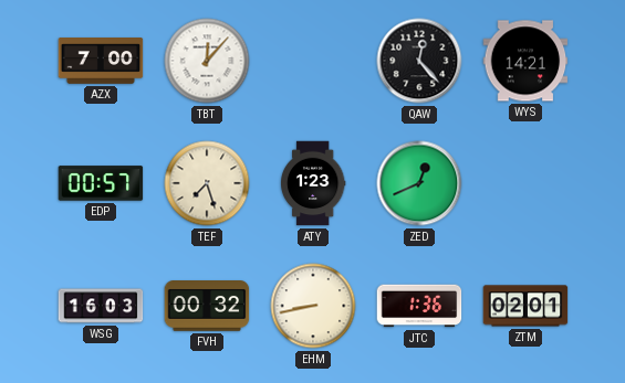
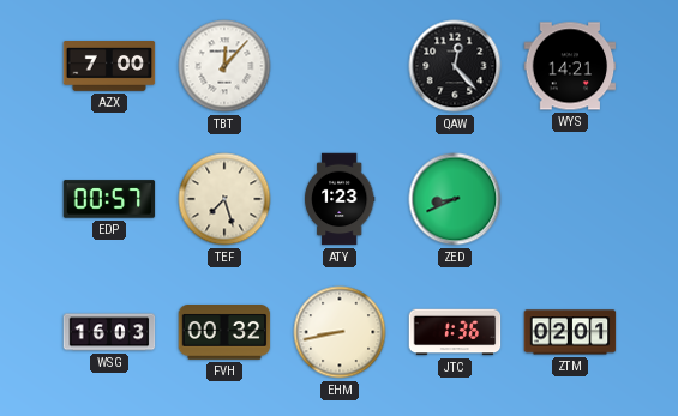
ZED: 12:41 -> 8:41
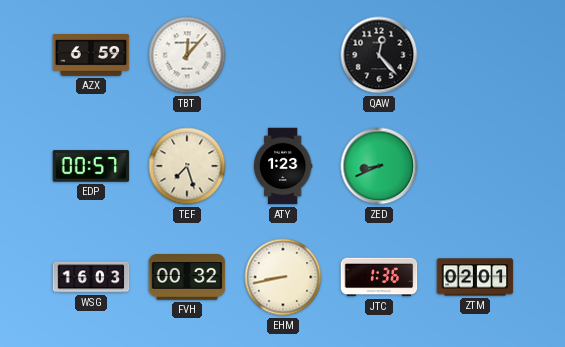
AZX: 7:00 -> 6:59
WYS: 14:21 -> none
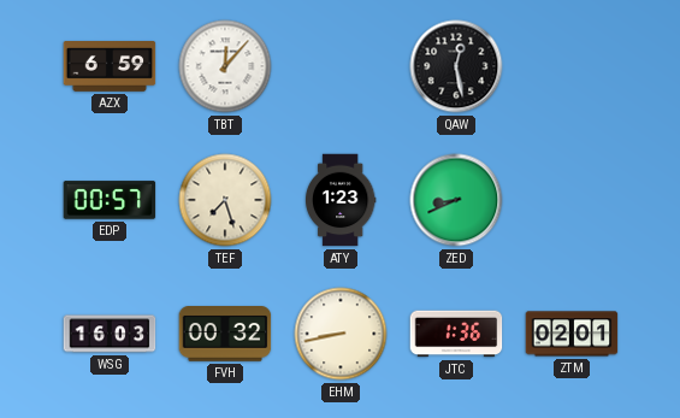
QAW: 12:23 -> 12:28
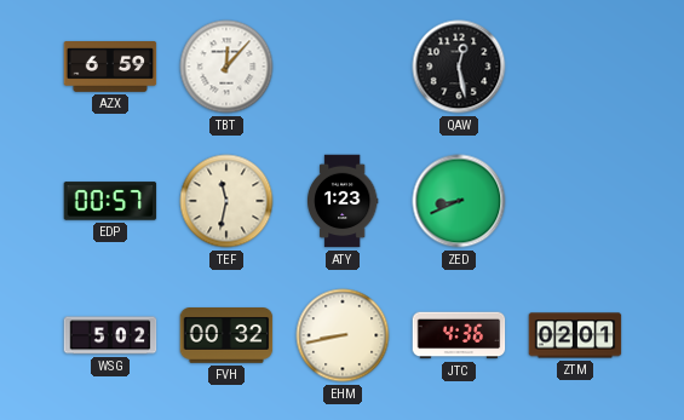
TEF: 7:27 -> 11:32
WSG: 16:03 -> 5:02
JTC: 1:36 -> 4:36
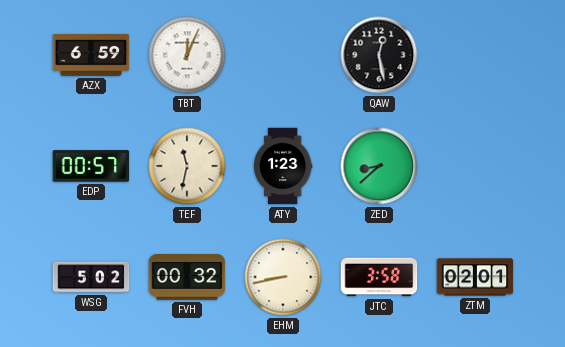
TBT: 12:07 -> 12:04
ZED: 8:41 -> 8:38
JTC: 4:36 -> 3:58
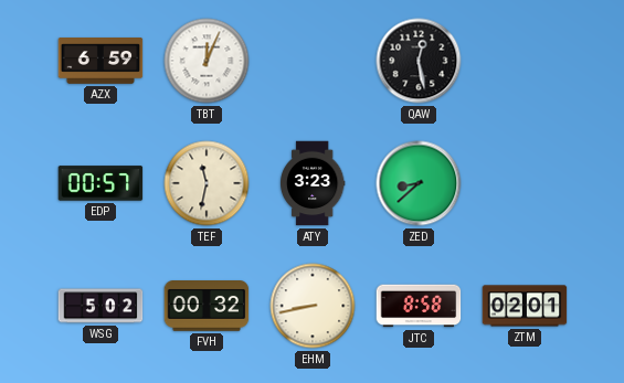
ATY: 1:23 -> 3:23
JTC: 3:58 -> 8:58
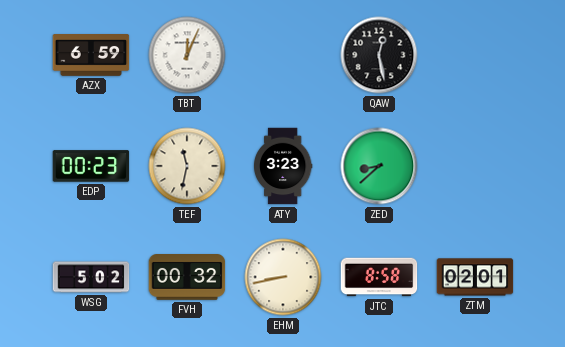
EDP: 00:57 -> 00:23
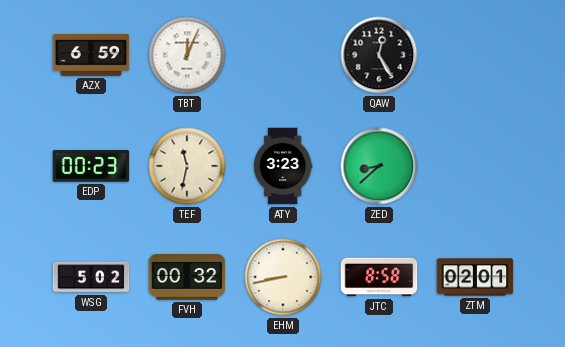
QAW: 12:28 -> 12:25
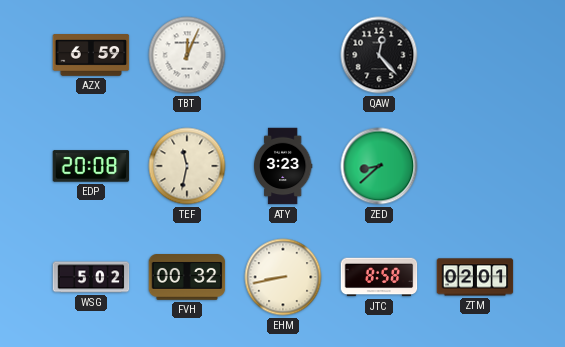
QAW: 12:25 -> 12:23
EDP: 00:23 -> 20:08
